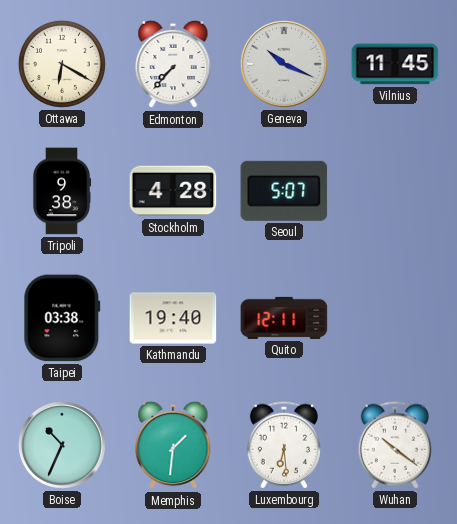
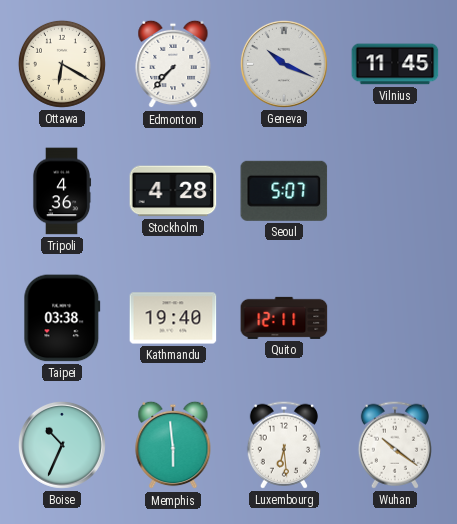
Tripoli: 9:38 -> 4:36
Memphis: 1:31 -> 5:59
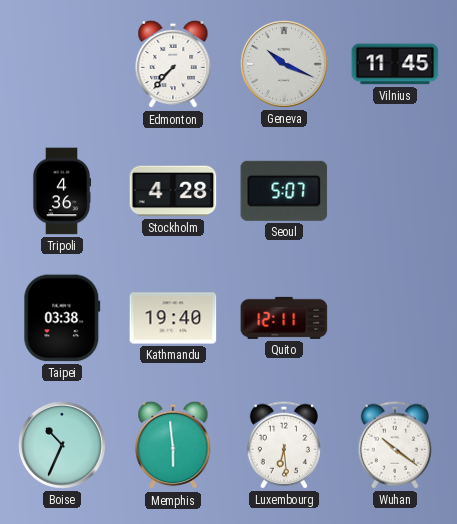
Ottawa: 6:20 -> none
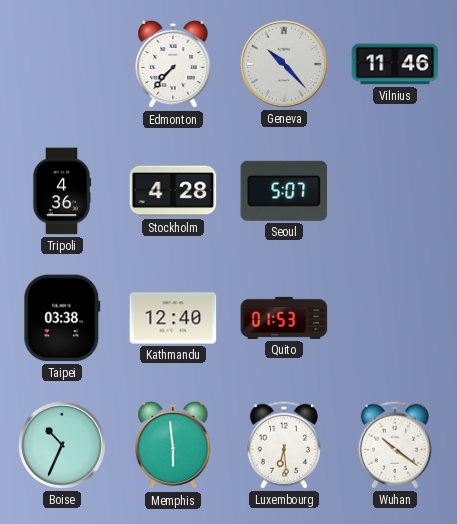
Geneva: 10:19 -> 10:23
Vilnius: 11:45 -> 11:46
Kathmandu: 19:40 -> 12:40
Quito: 12:11 -> 01:53
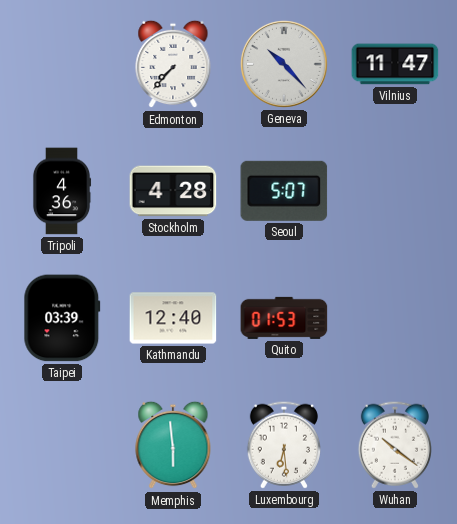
Vilnius: 11:46 -> 11:47
Taipei: 03:38 -> 03:39
Boise: 10:34 -> none
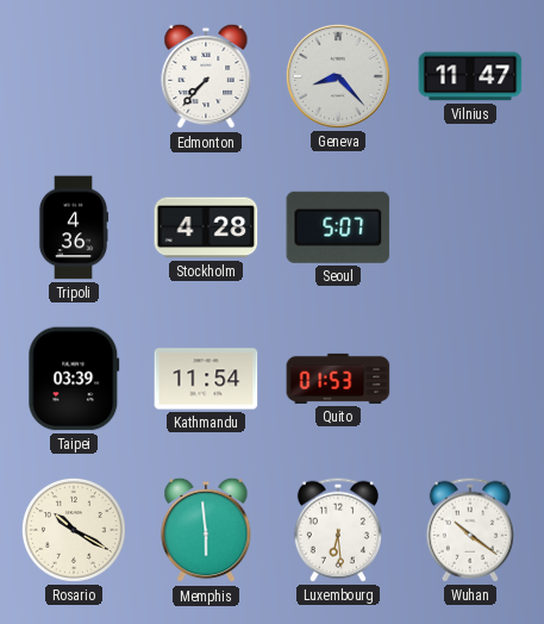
Geneva: 10:23 -> 8:23
Kathmandu: 12:40 -> 11:54
Rosario: none -> 10:20
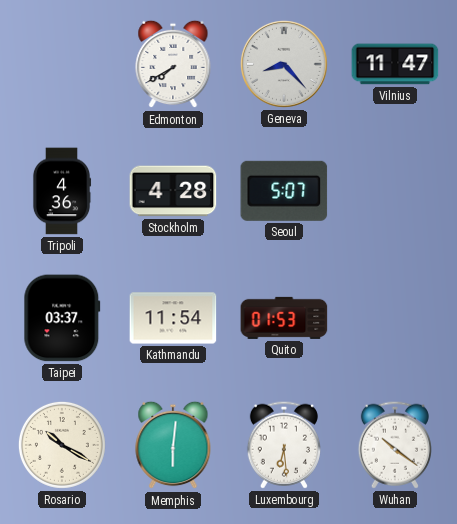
Edmonton: 7:37 -> 7:40
Taipei: 03:39 -> 03:37
Memphis: 5:59 -> 6:01
